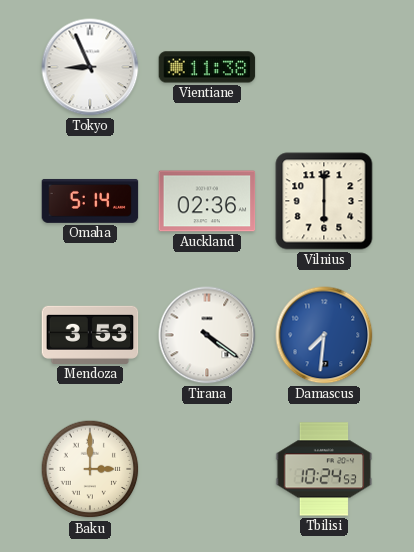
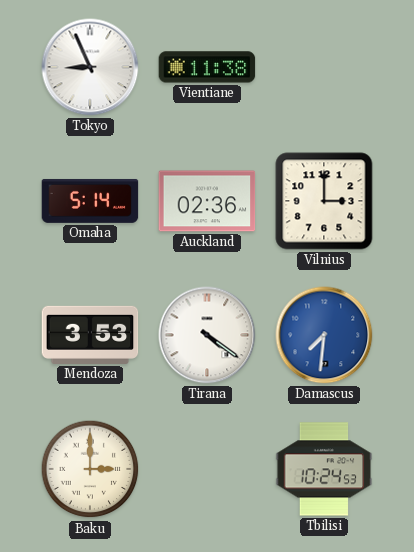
Vilnius: 6:00 -> 3:00
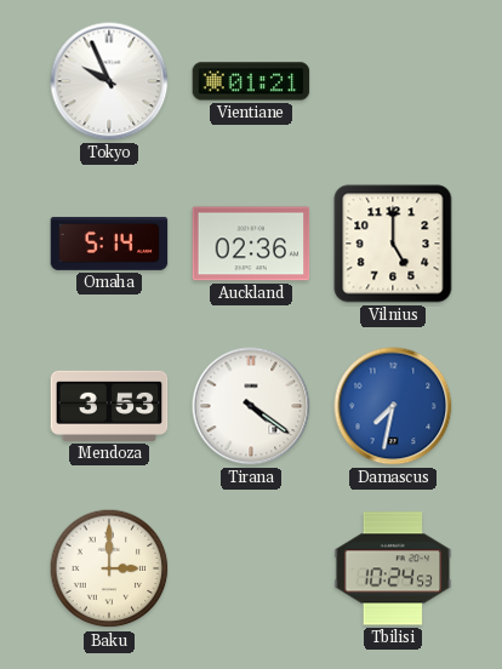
Tokyo: 8:56 -> 9:56
Vientiane: 11:38 -> 01:21
Vilnius: 3:00 -> 5:00
Damascus: 7:31 -> 7:32
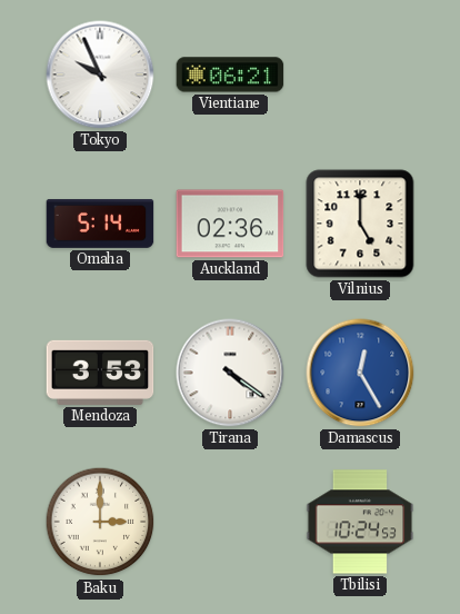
Vientiane: 01:21 -> 06:21
Damascus: 7:32 -> 12:25
